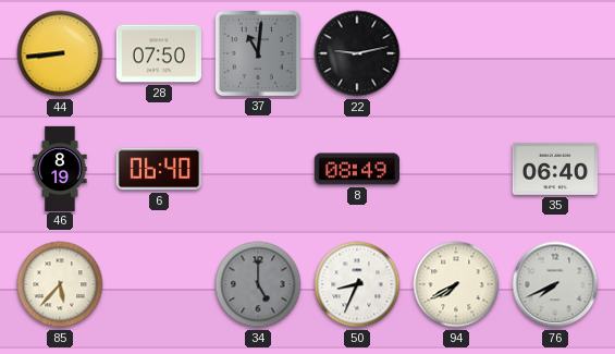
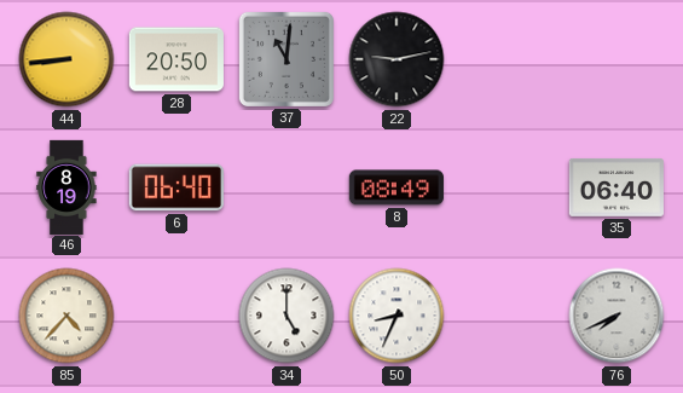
28: 07:50 -> 20:50
85: 5:37 -> 4:37
34 dial: grey -> white
94: 7:40 -> none
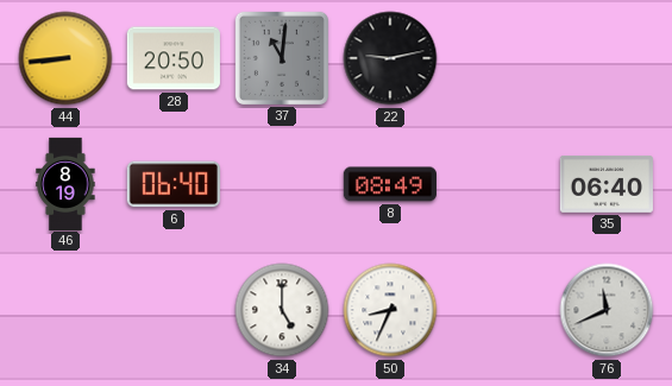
85: 4:37 -> none
76: 7:41 -> 11:41
